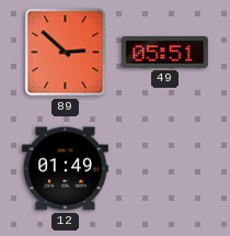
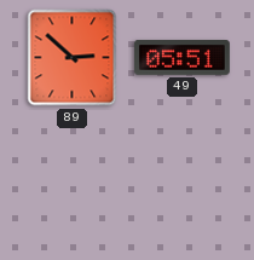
12: 01:49 -> none
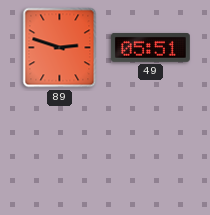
89: 2:52 -> 2:48
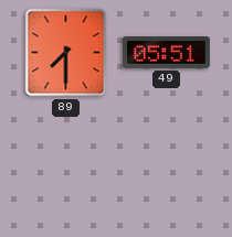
89: 2:48 -> 7:30
